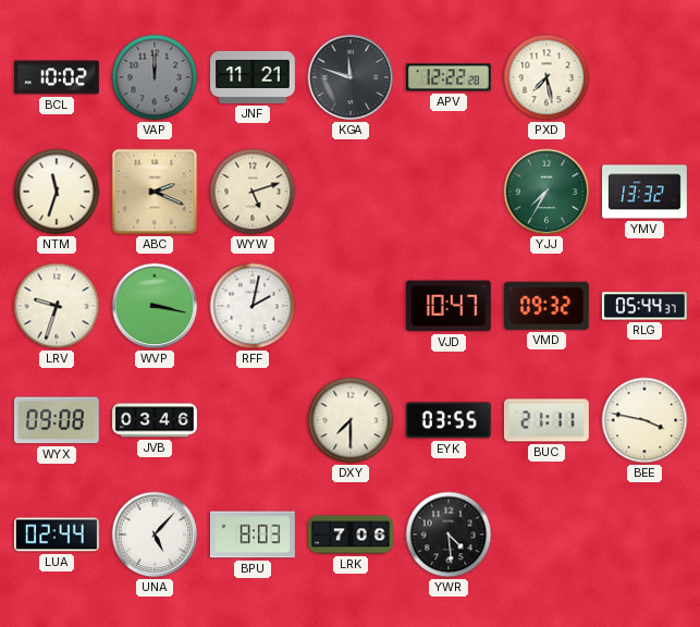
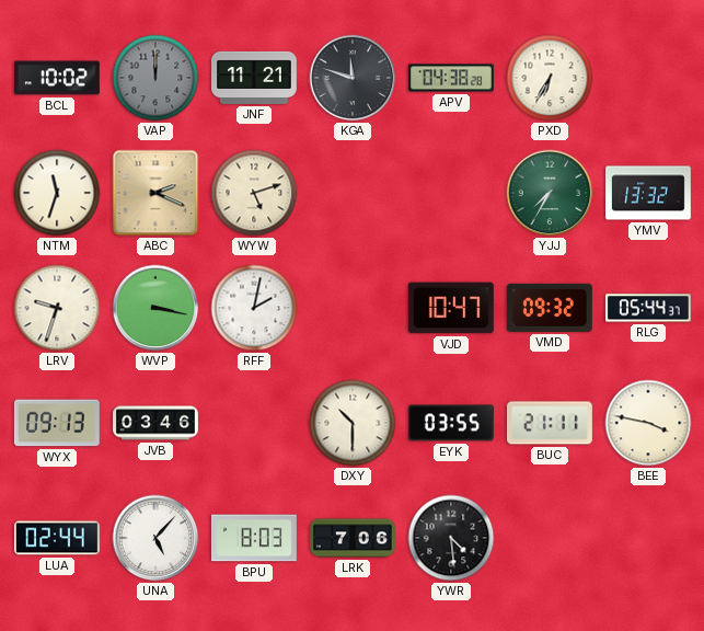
APV: 12:22 -> 04:38
PXD: 7:28 -> 6:35
WYX: 09:08 -> 09:13
DXY: 7:30 -> 10:30
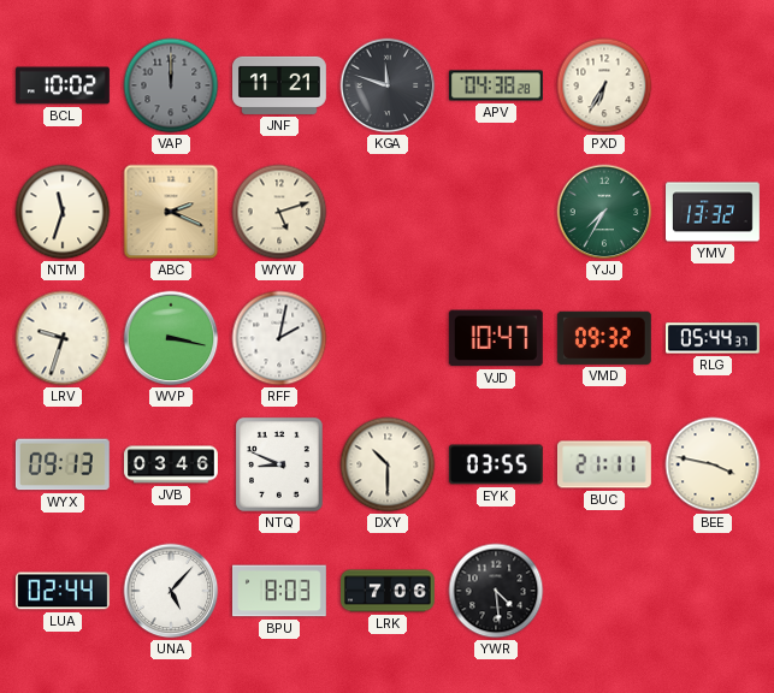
NTQ: none -> 8:49
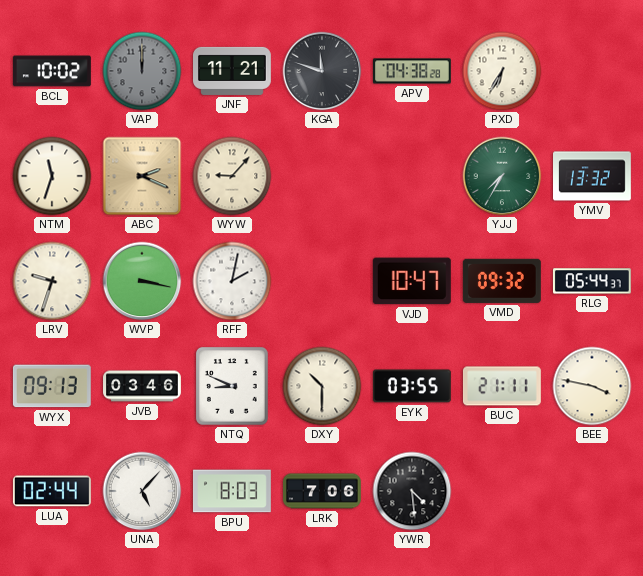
WYW: 5:12 -> 9:07
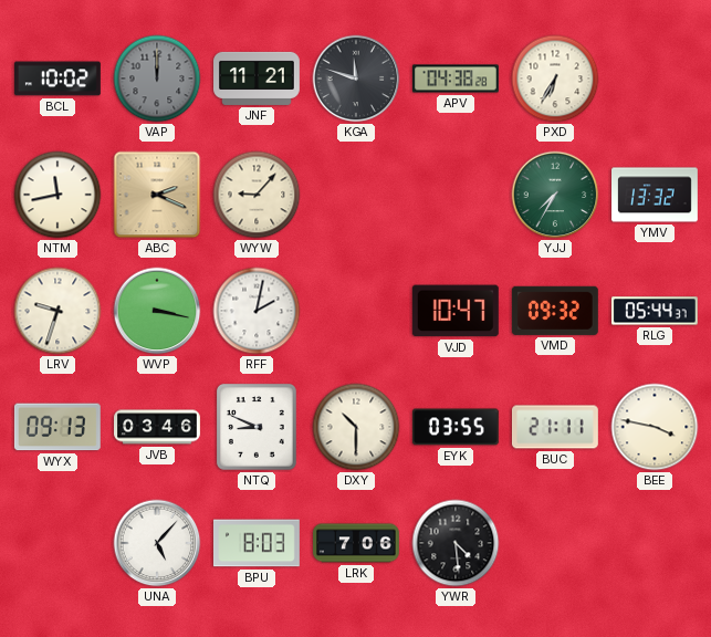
NTM: 11:33 -> 11:43
LUA: 02:44 -> none
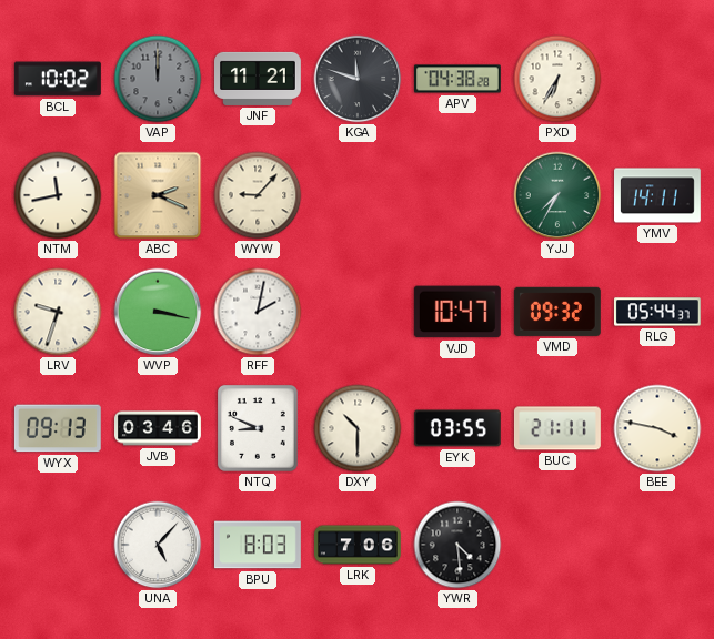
YMV: 13:32 -> 14:11
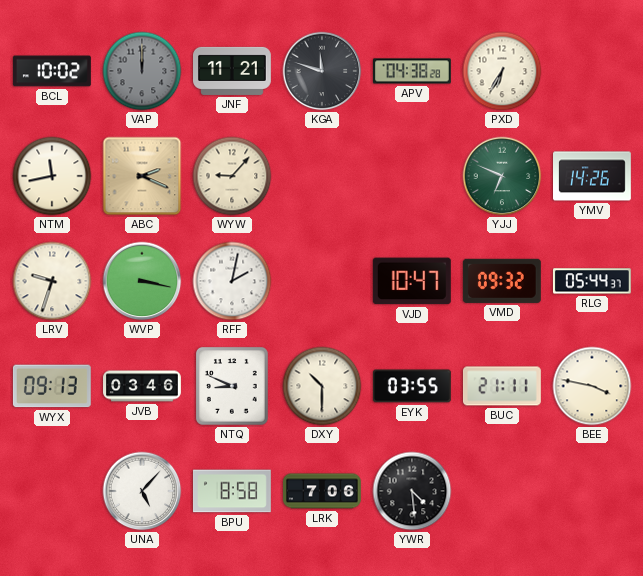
YJJ: 7:35 -> 6:49
YMV: 14:11 -> 14:26
BPU: 8:03 -> 8:58
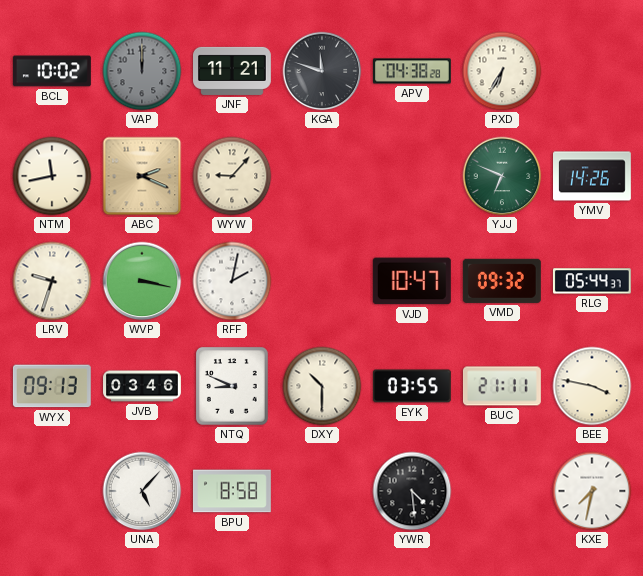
LRK: 7:06 -> none
KXE: none -> 7:32
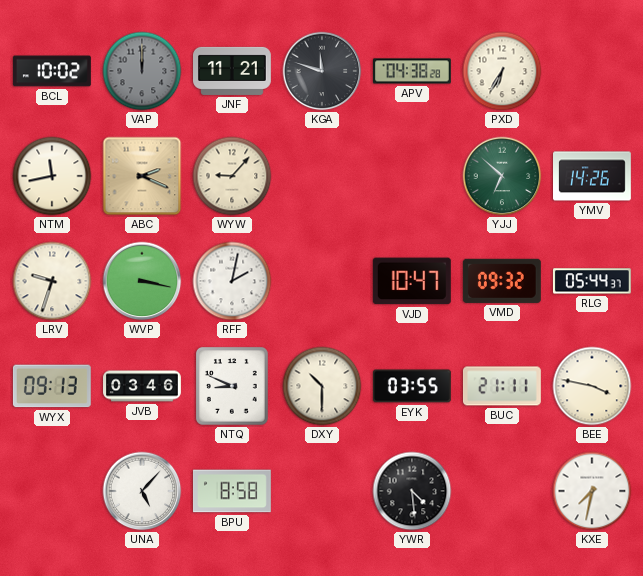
YJJ: 6:49 -> 6:52
